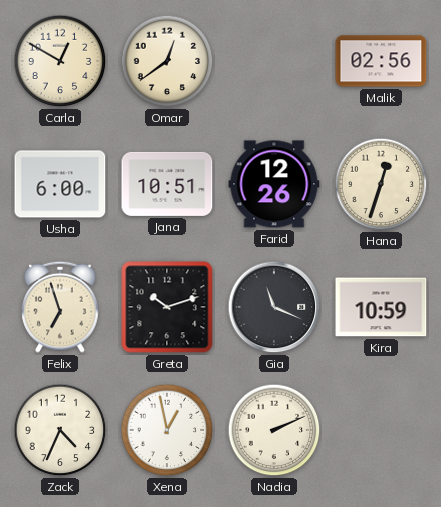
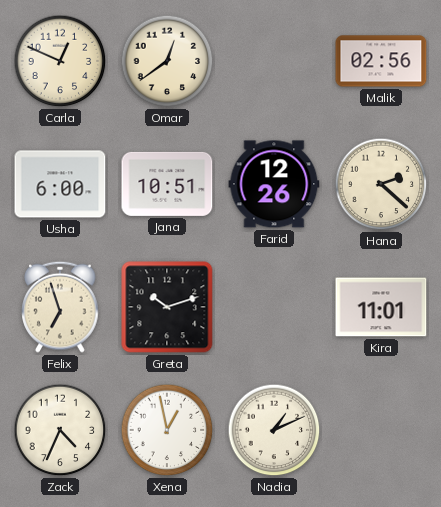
Carla: 12:50 -> 12:49
Hana: 12:33 -> 2:22
Gia: 11:19 -> none
Kira: 10:59 -> 11:01
Nadia: 2:11 -> 1:11
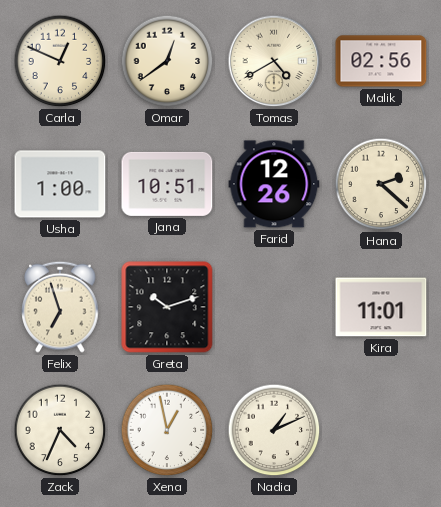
Tomas: none -> 4:40
Usha: 6:00 -> 1:00
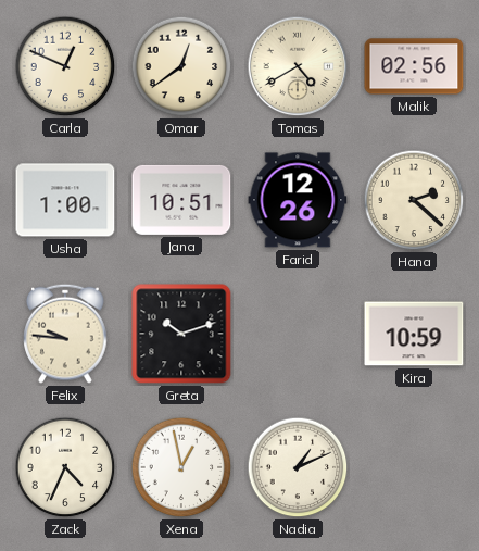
Felix: 6:57 -> 9:46
Kira: 11:01 -> 10:59
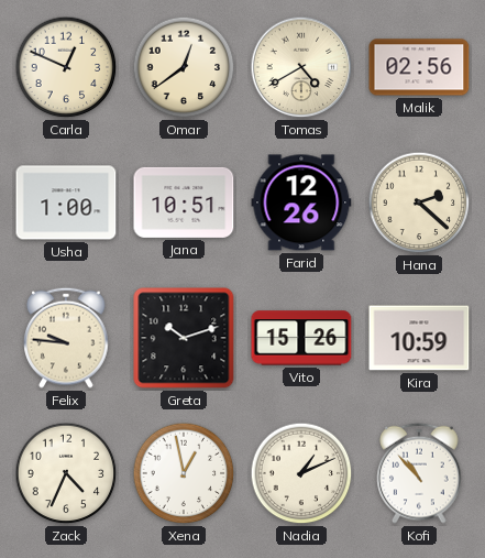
Vito: none -> 15:26
Kofi: none -> 10:53
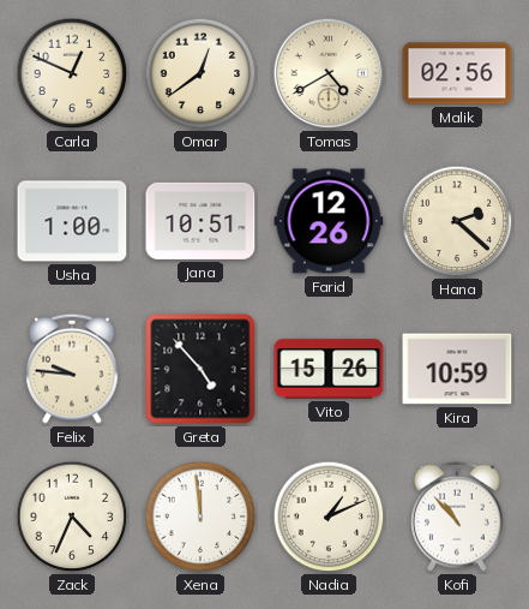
Greta: 10:12 -> 4:53
Xena: 12:58 -> 11:59
